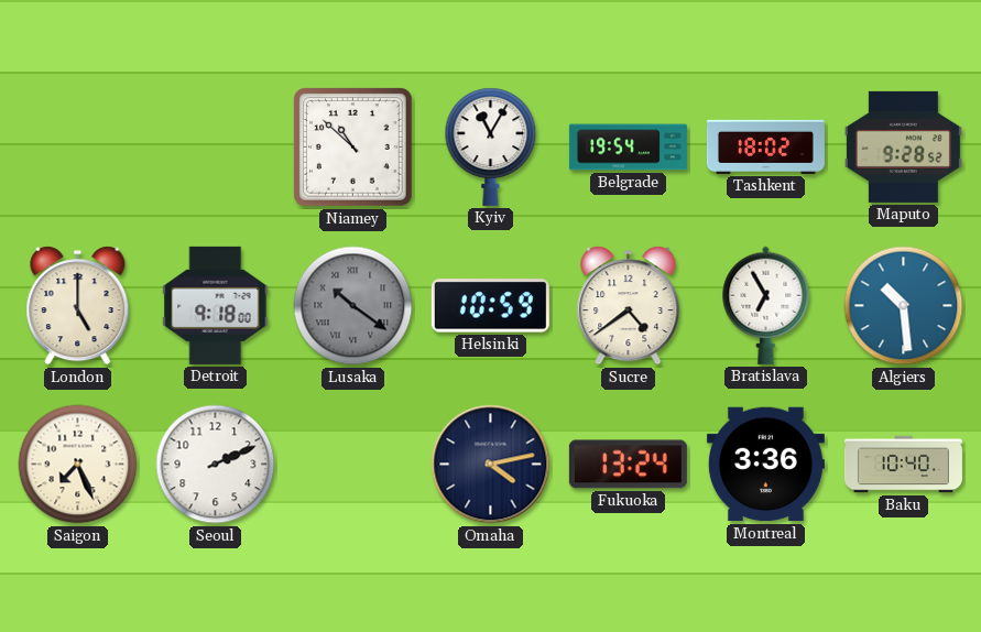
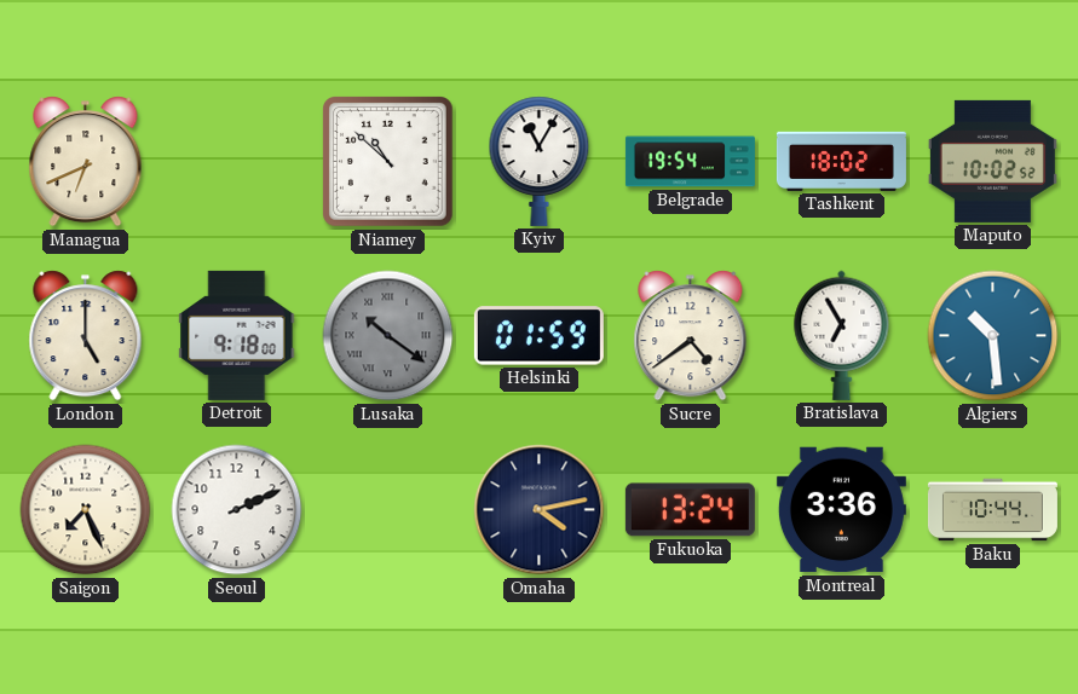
Managua: none -> 6:41
Maputo: 9:28 -> 10:02
Helsinki: 10:59 -> 01:59
Baku: 10:40 -> 10:44
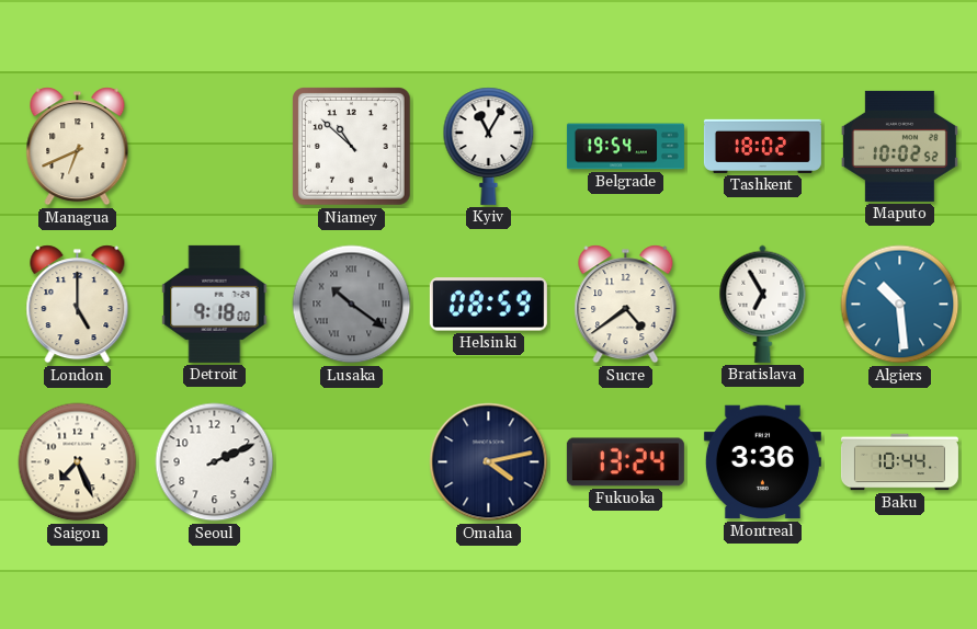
Helsinki: 01:59 -> 08:59
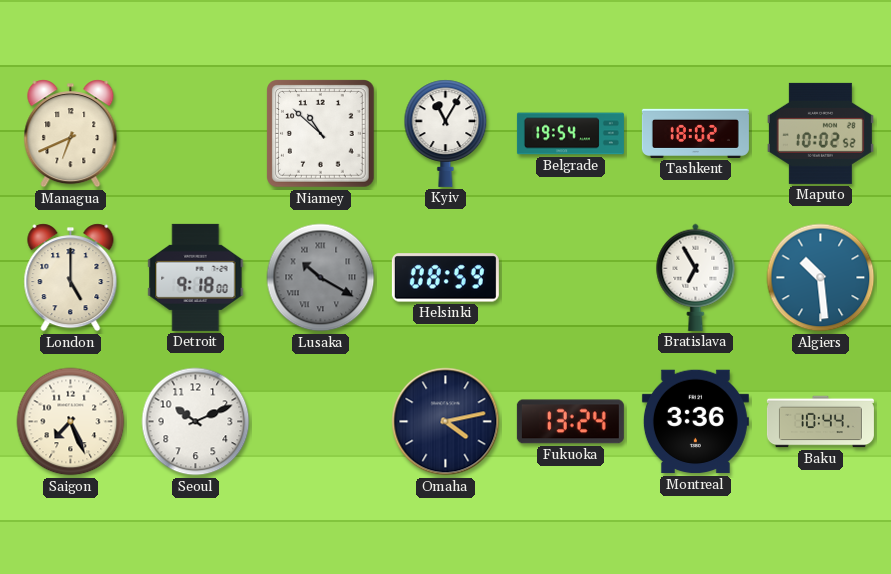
Lusaka: 10:21 -> 10:20
Sucre: 4:39 -> none
Seoul: 2:11 -> 10:11
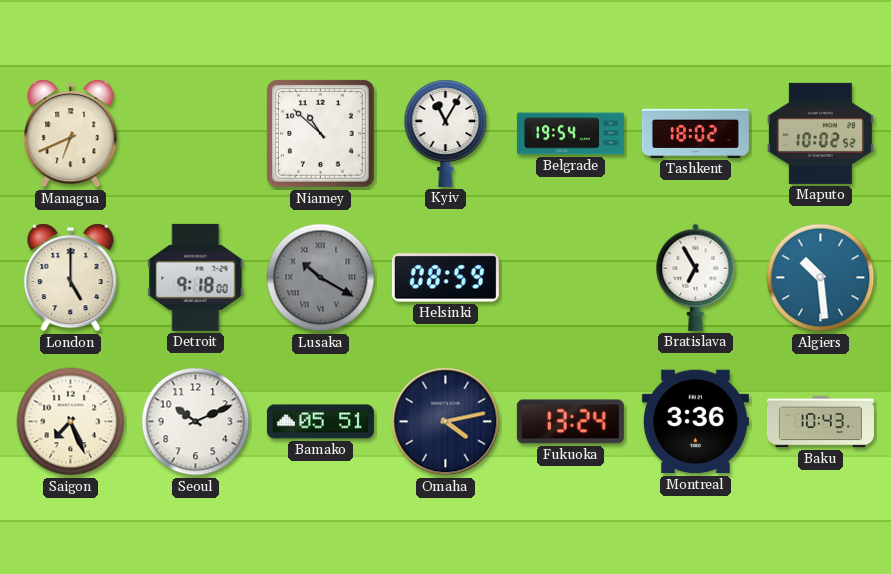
Bamako: none -> 05:51
Baku: 10:44 -> 10:43
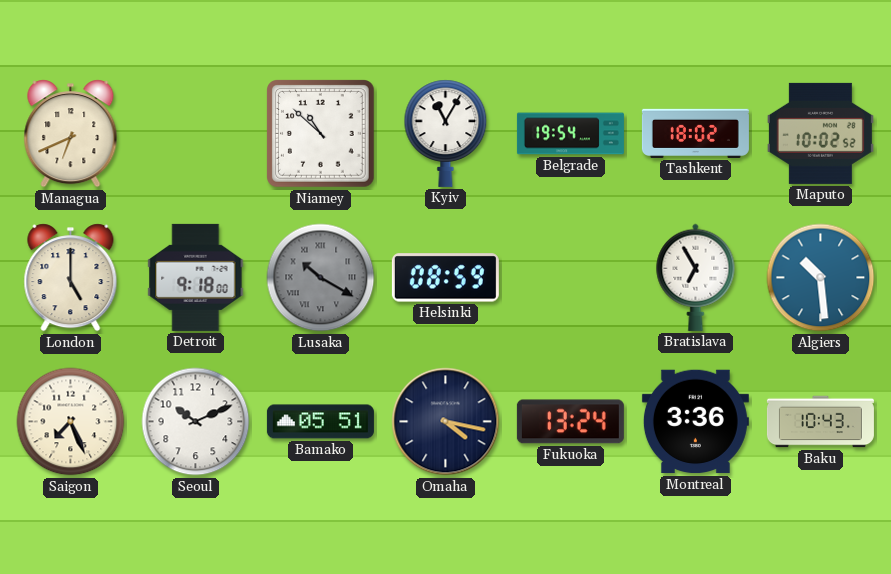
Omaha: 4:13 -> 4:17
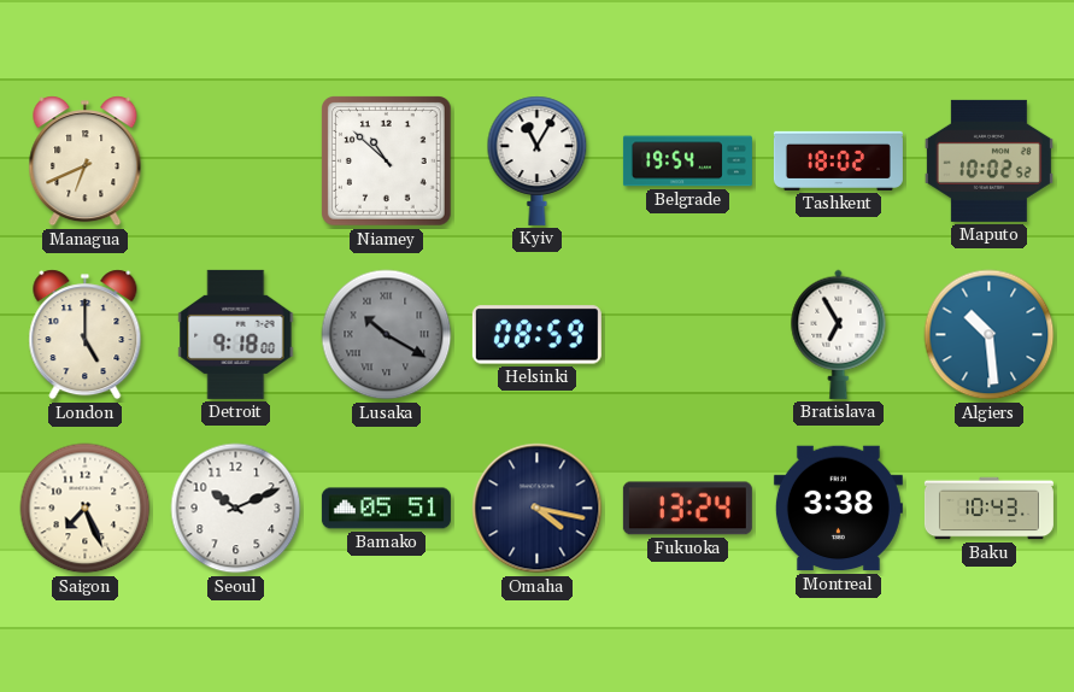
Montreal: 3:36 -> 3:38
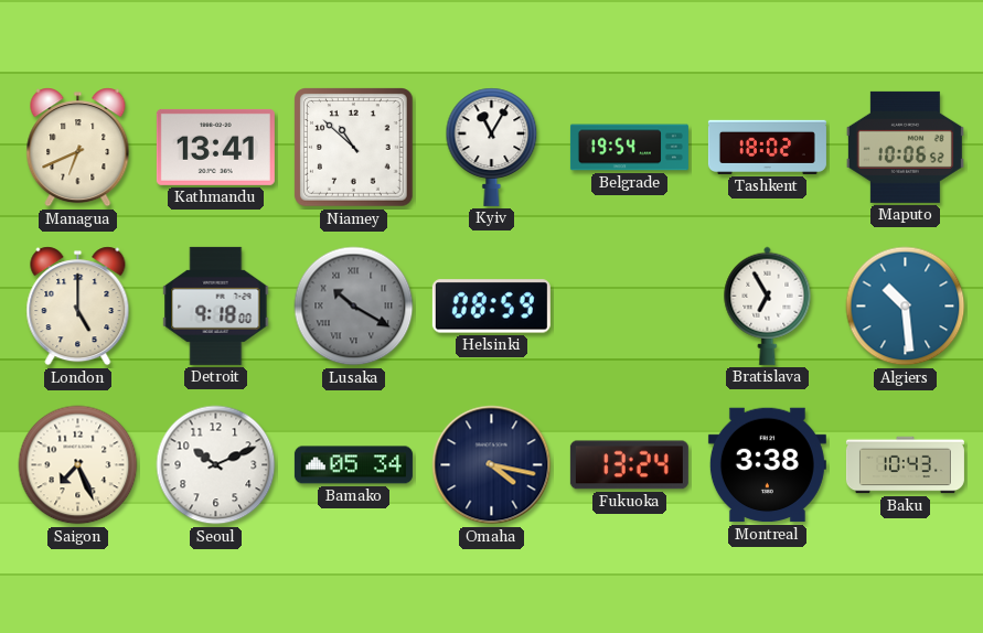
Kathmandu: none -> 13:41
Maputo: 10:02 -> 10:06
Bamako: 05:51 -> 05:34
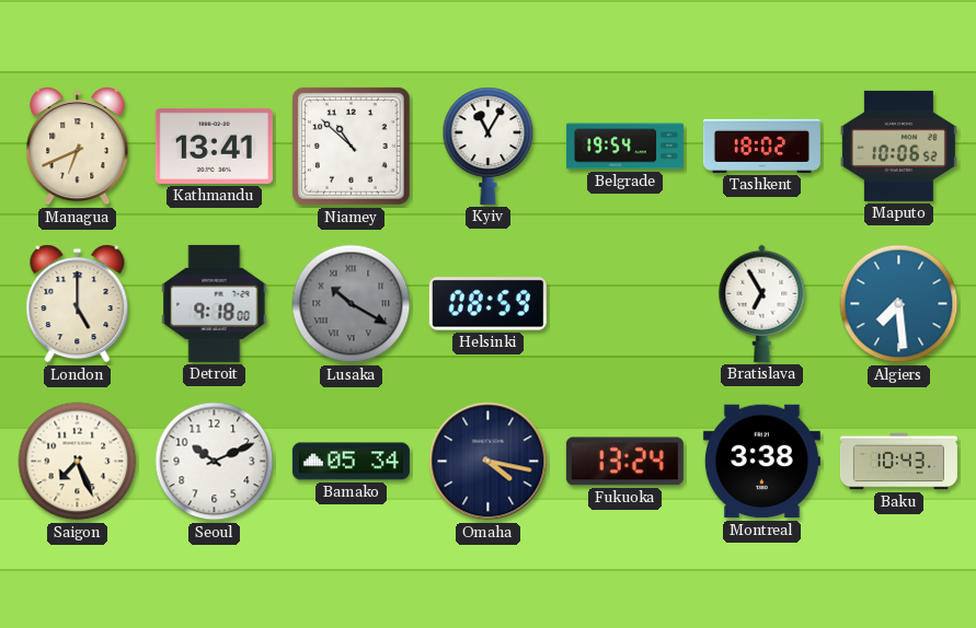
Algiers: 10:29 -> 7:29
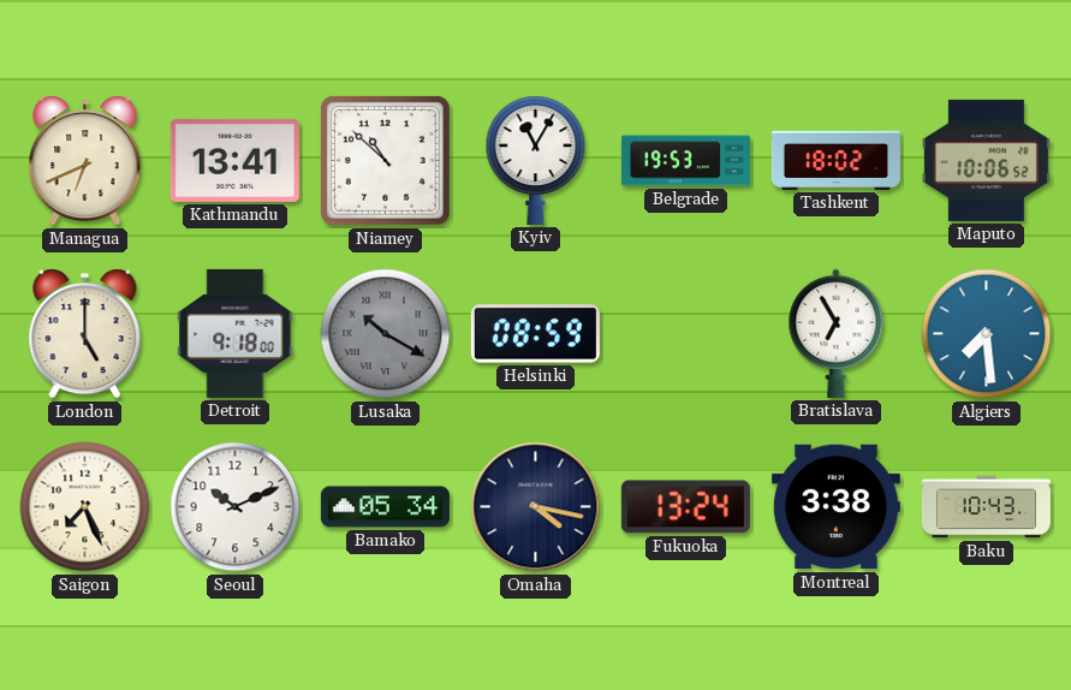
Belgrade: 19:54 -> 19:53
